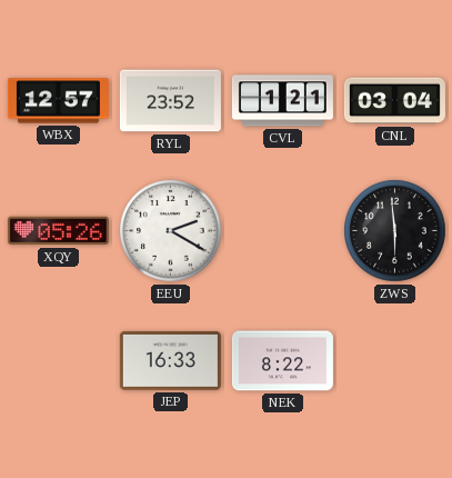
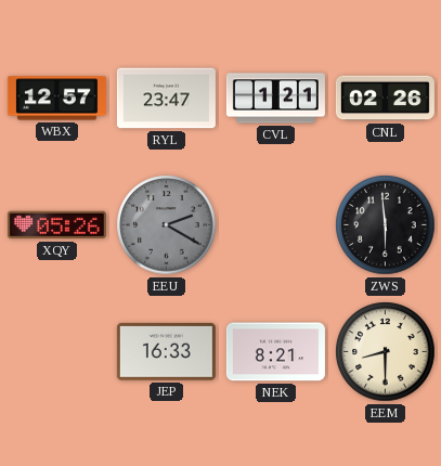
RYL: 23:52 -> 23:47
CNL: 03:04 -> 02:26
EEU dial: white -> grey
NEK: 8:22 -> 8:21
EEM: none -> 8:30
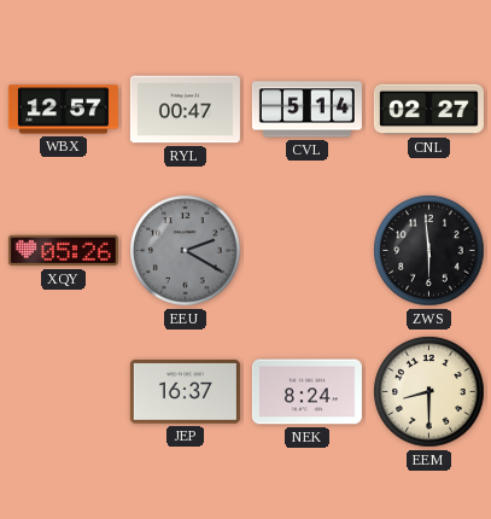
RYL: 23:47 -> 00:47
CVL: 1:21 -> 5:14
CNL: 02:26 -> 02:27
JEP: 16:33 -> 16:37
NEK: 8:21 -> 8:24
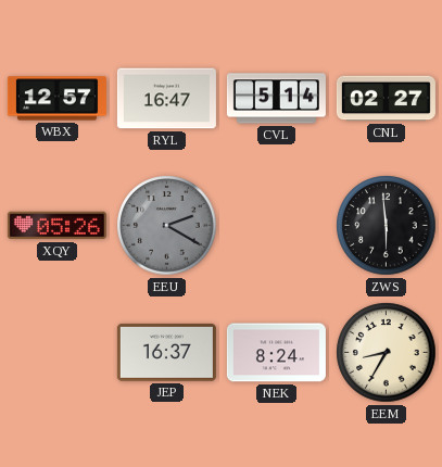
RYL: 00:47 -> 16:47
EEM: 8:30 -> 8:35
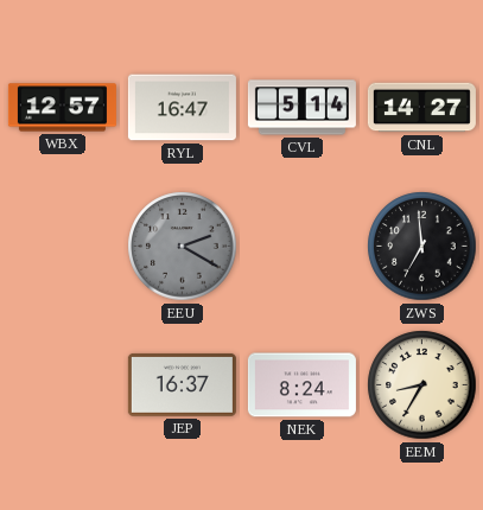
CNL: 02:27 -> 14:27
XQY: 05:26 -> none
ZWS: 5:59 -> 6:59
